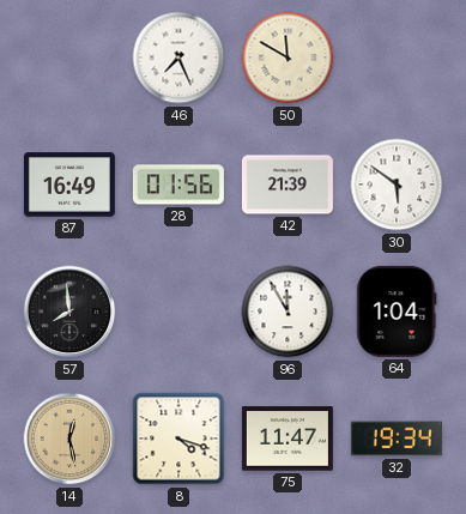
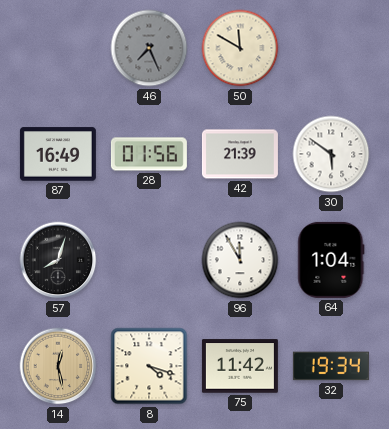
46 dial: white -> grey
57: 7:59 -> 8:03
75: 11:47 -> 11:42
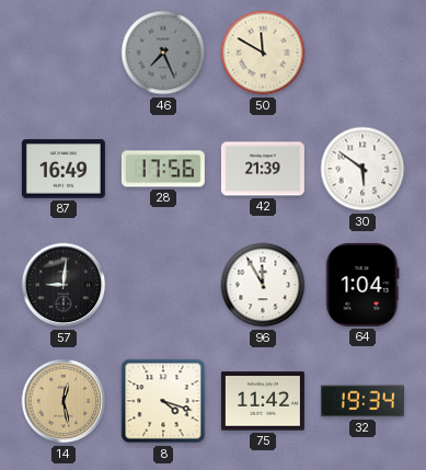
28: 01:56 -> 17:56
57: 8:03 -> 9:01
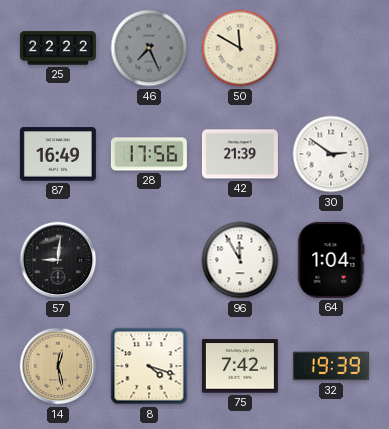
25: none -> 22:22
30: 5:51 -> 2:51
75: 11:42 -> 7:42
32: 19:34 -> 19:39
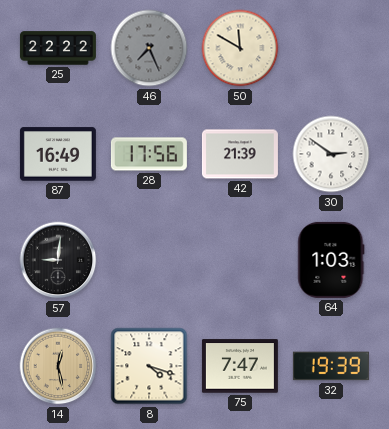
96: 11:55 -> none
64: 1:04 -> 1:03
75: 7:42 -> 7:47
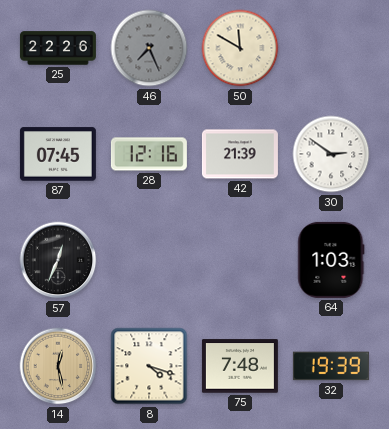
25: 22:22 -> 22:26
87: 16:49 -> 07:45
28: 17:56 -> 12:16
57: 9:01 -> 12:34
75: 7:47 -> 7:48
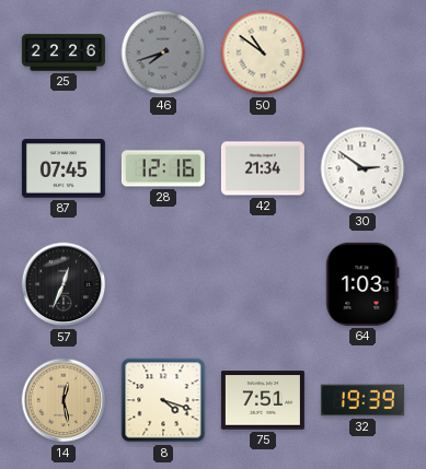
46: 7:26 -> 7:42
50: 11:50 -> 10:51
42: 21:39 -> 21:34
75: 7:48 -> 7:51
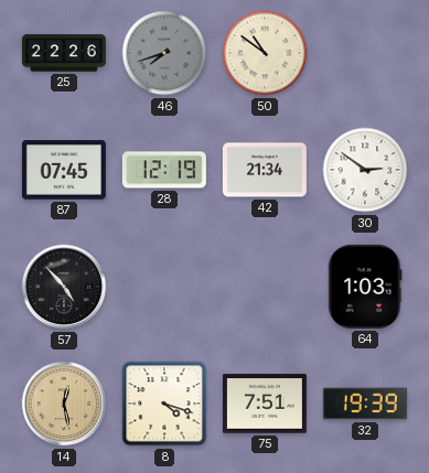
28: 12:16 -> 12:19
57: 12:34 -> 4:53
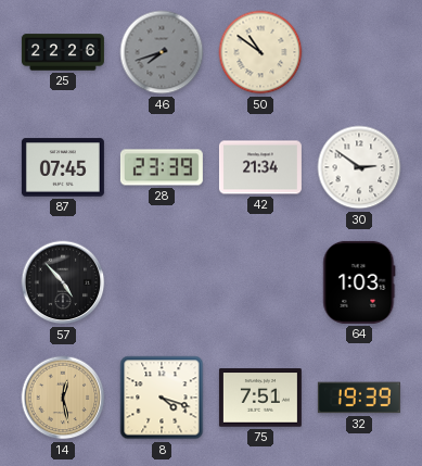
28: 12:19 -> 23:39
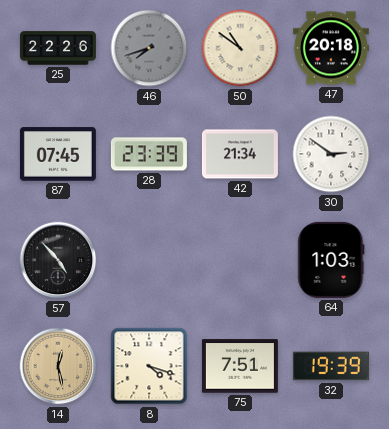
47: none -> 20:18
